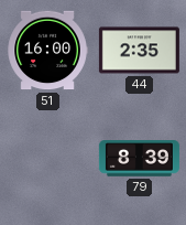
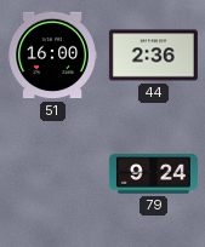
44: 2:35 -> 2:36
79: 8:39 -> 9:24
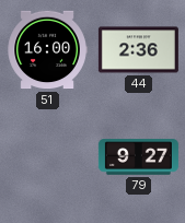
79: 9:24 -> 9:27
